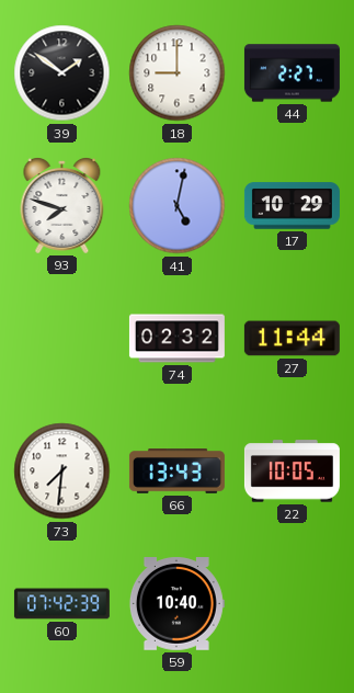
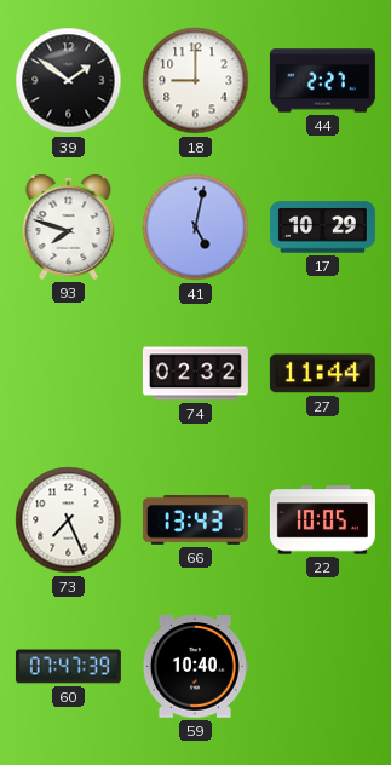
73: 7:31 -> 7:26
60: 07:42 -> 07:47
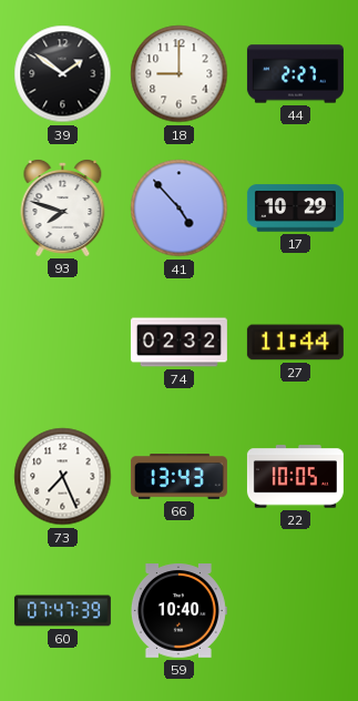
41: 5:02 -> 4:53
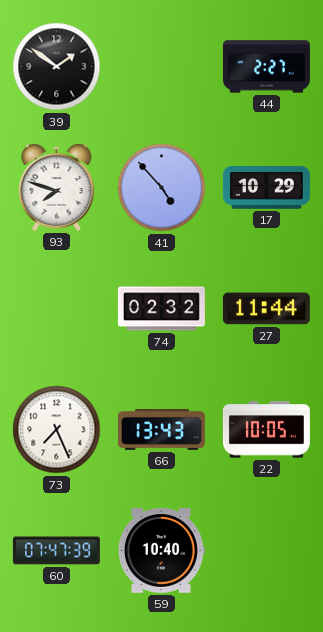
18: 9:00 -> none
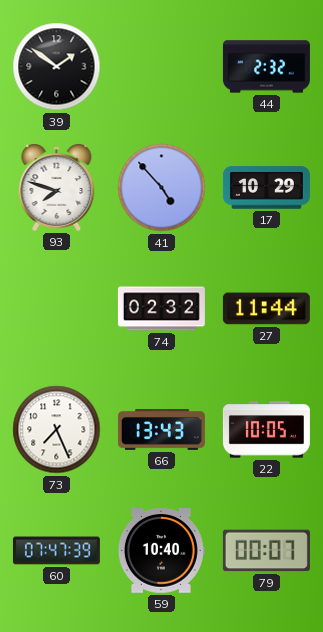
44: 2:27 -> 2:32
79: none -> 00:07
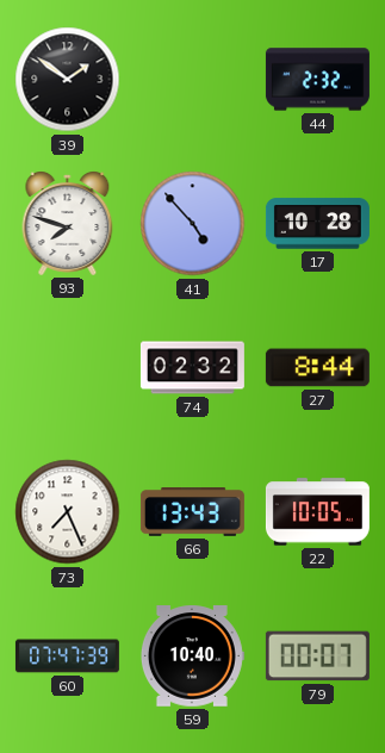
17: 10:29 -> 10:28
27: 11:44 -> 8:44
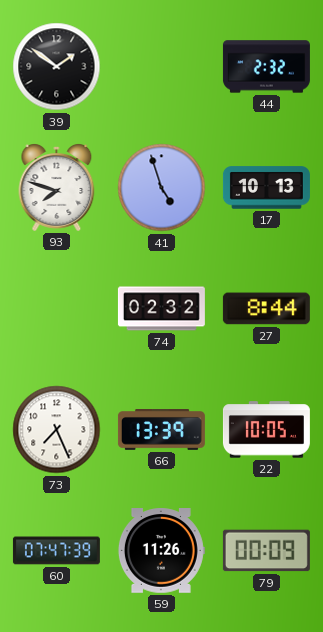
41: 4:53 -> 4:57
17: 10:28 -> 10:13
66: 13:43 -> 13:39
59: 10:40 -> 11:26
79: 00:07 -> 00:09
